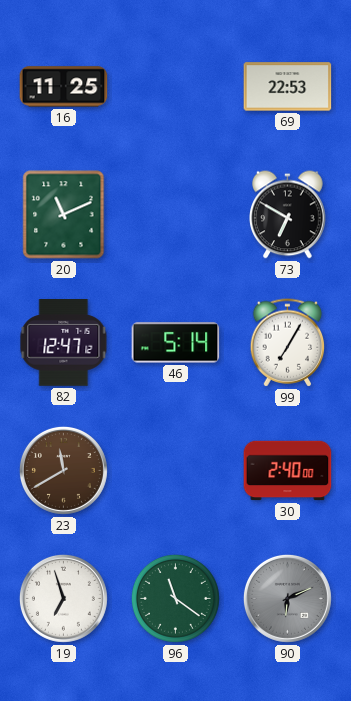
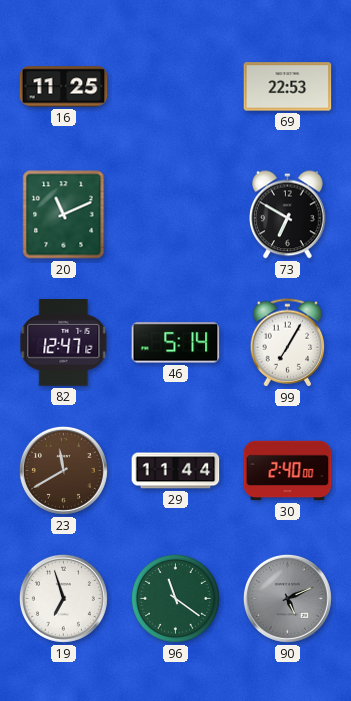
29: none -> 11:44
90: 6:11 -> 5:11
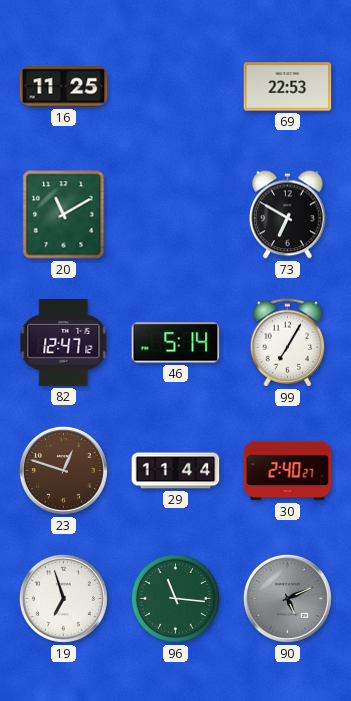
20: 11:11 -> 11:10
23: 11:40 -> 12:48
30: 2:40:00 -> 2:40:27
96: 11:21 -> 11:16
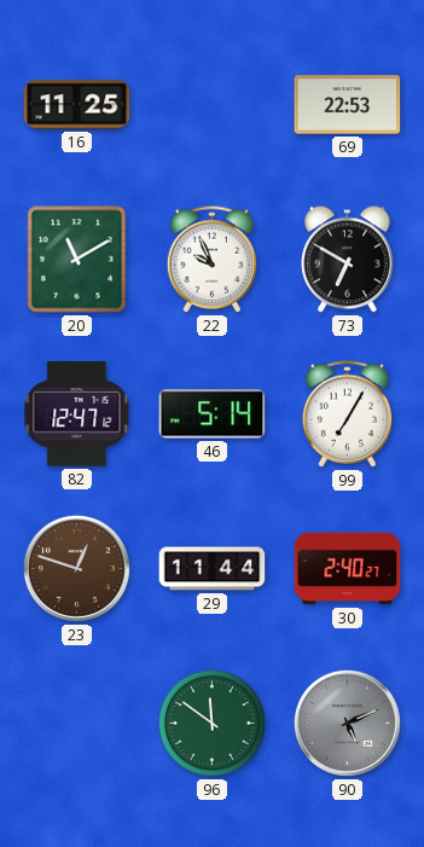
22: none -> 9:56
19: 6:57 -> none
96: 11:16 -> 11:51
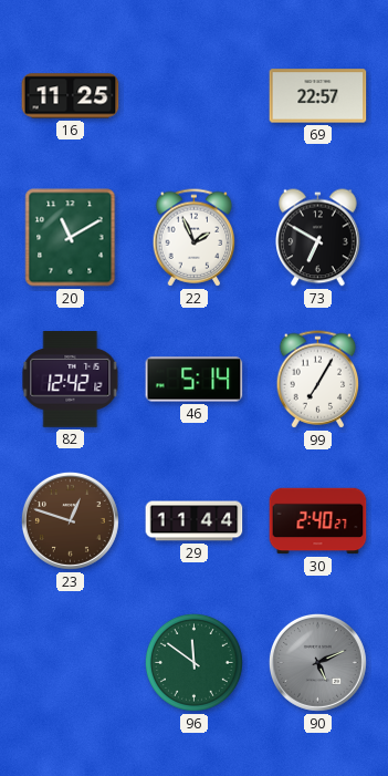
69: 22:53 -> 22:57
22: 9:56 -> 1:56
82: 12:47 -> 12:42
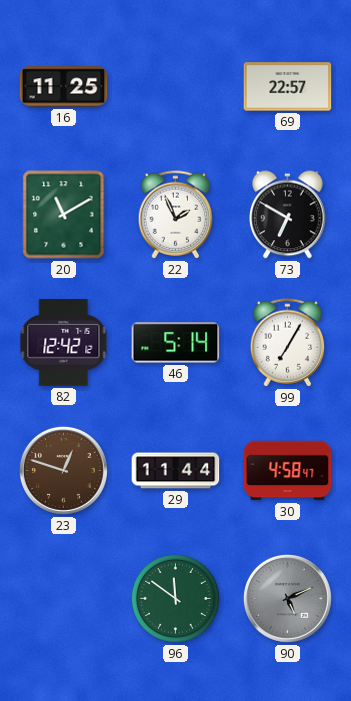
30: 2:40 -> 4:58
